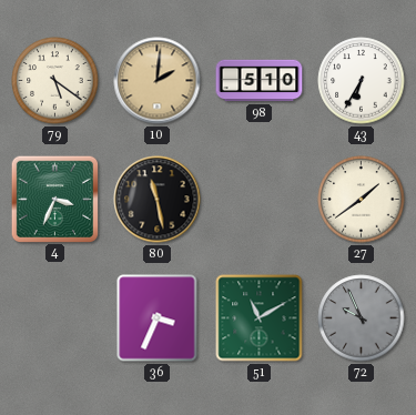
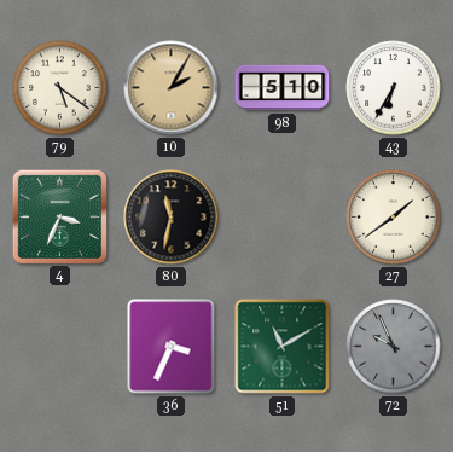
10: 2:01 -> 2:05
80: 11:28 -> 11:32
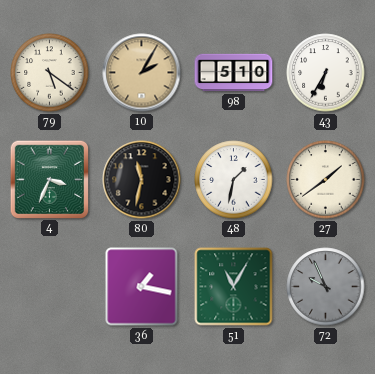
48: none -> 1:32
36: 3:34 -> 1:17
51: 11:10 -> 11:05
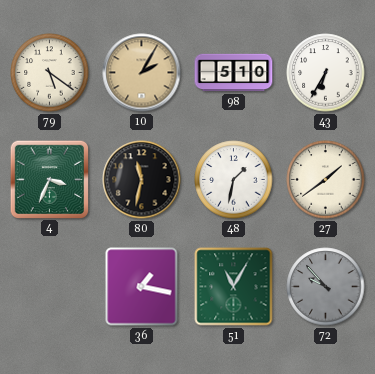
72: 9:56 -> 9:53
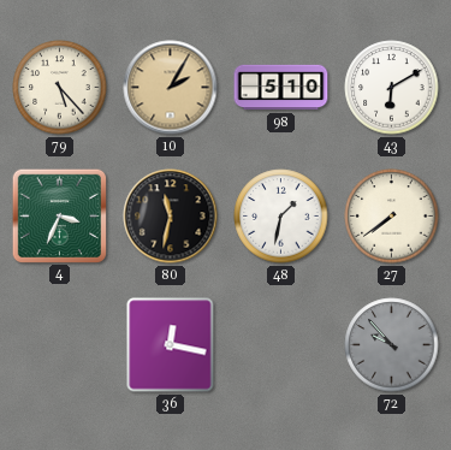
79: 5:21 -> 5:23
43: 6:35 -> 6:10
27: 1:39 -> 7:39
36: 1:17 -> 12:17
51: 11:05 -> none
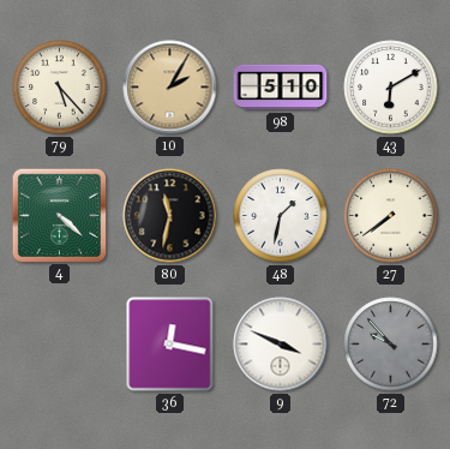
4: 3:34 -> 4:22
9: none -> 3:49
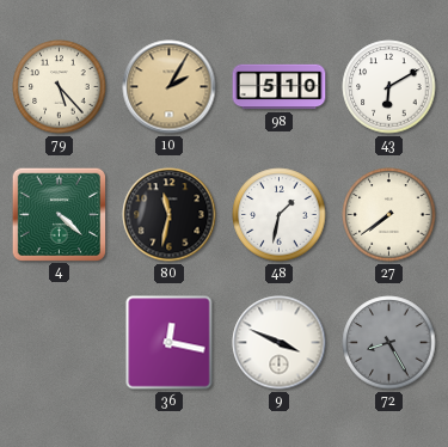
72: 9:53 -> 8:25
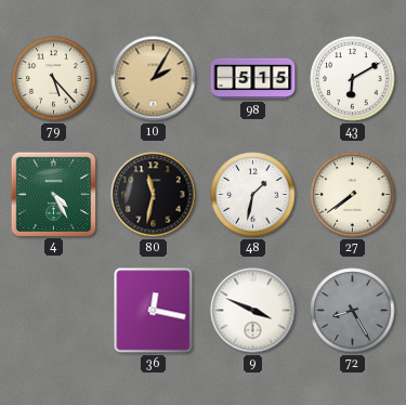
98: 5:10 -> 5:15
4: 4:22 -> 4:25
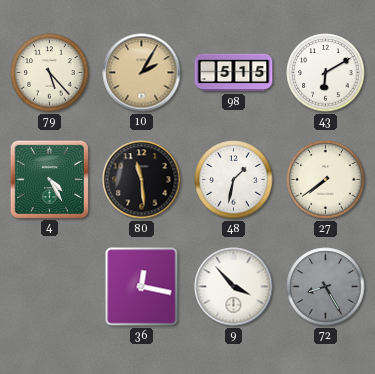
80: 11:32 -> 11:29
9: 3:49 -> 3:53
